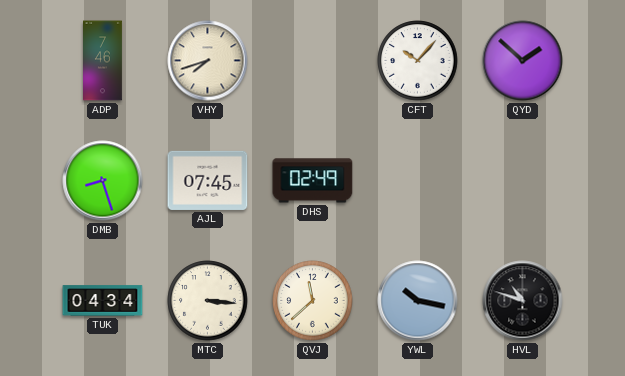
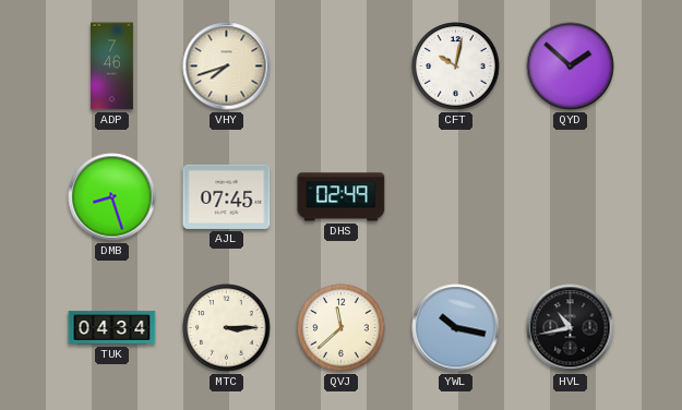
CFT: 10:07 -> 10:02
MTC: 3:16 -> 3:15
HVL: 10:48 -> 10:43
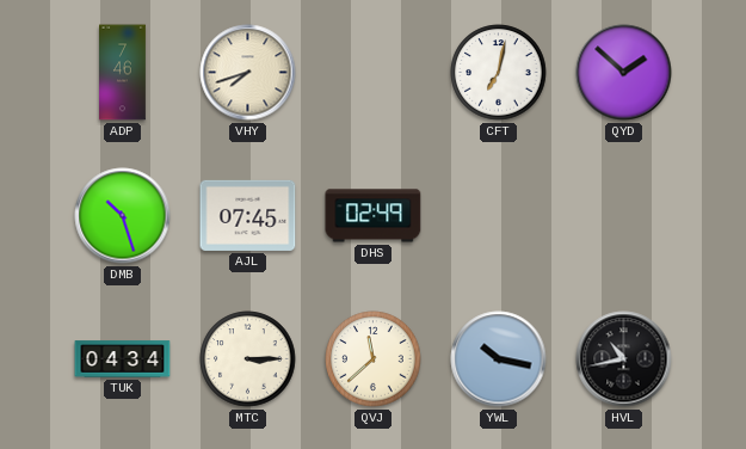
CFT: 10:02 -> 7:02
DMB: 8:27 -> 10:27
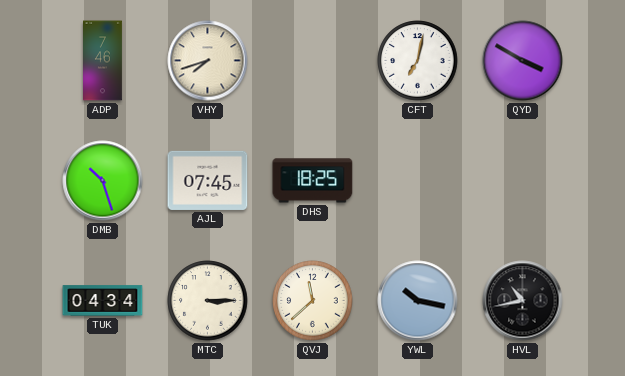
QYD: 1:52 -> 3:50
DHS: 02:49 -> 18:25
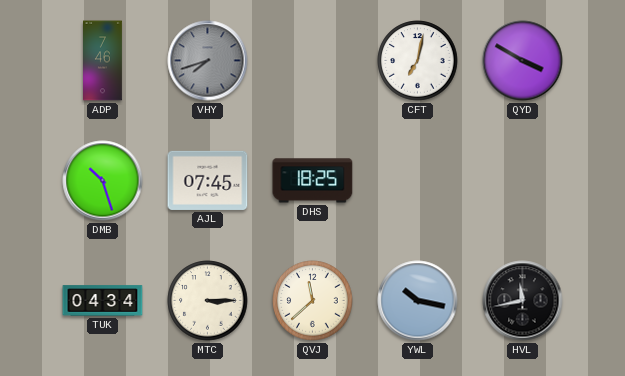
VHY dial: cream -> grey
HVL: 10:43 -> 11:43
